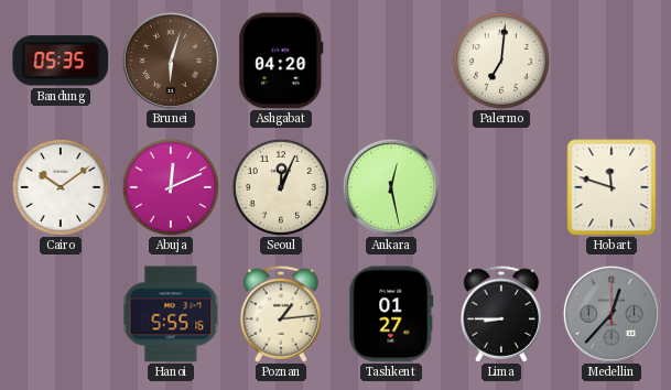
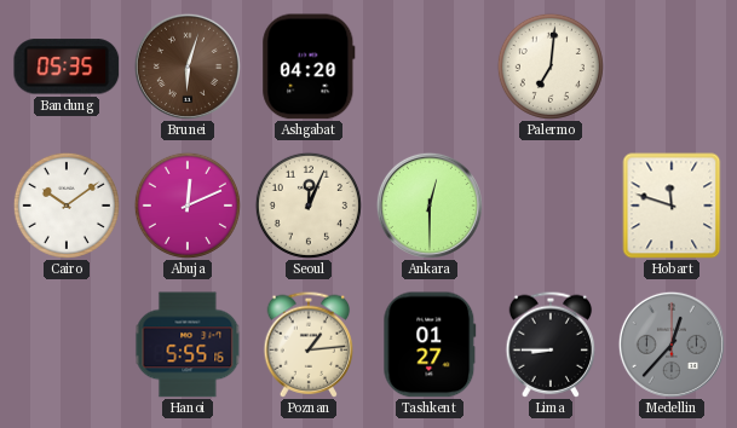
Ankara: 12:28 -> 12:30
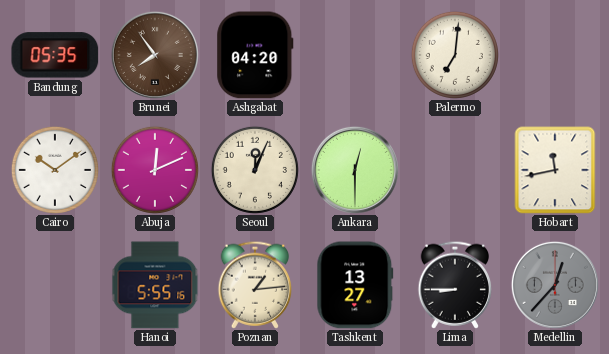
Brunei: 6:03 -> 7:54
Hobart: 11:48 -> 11:43
Tashkent: 01:27 -> 13:27
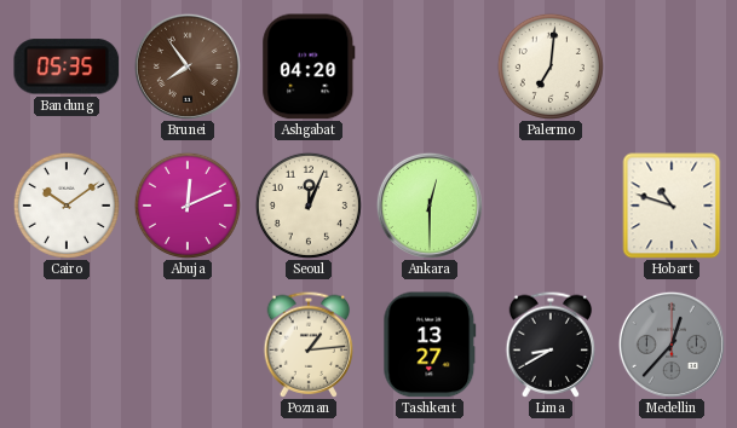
Hobart: 11:43 -> 10:48
Hanoi: 5:55 -> none
Lima: 8:45 -> 8:40
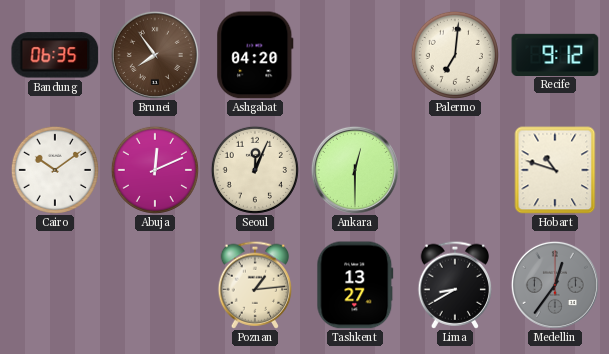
Bandung: 05:35 -> 06:35
Recife: none -> 9:12
Medellin: 12:37 -> 12:36
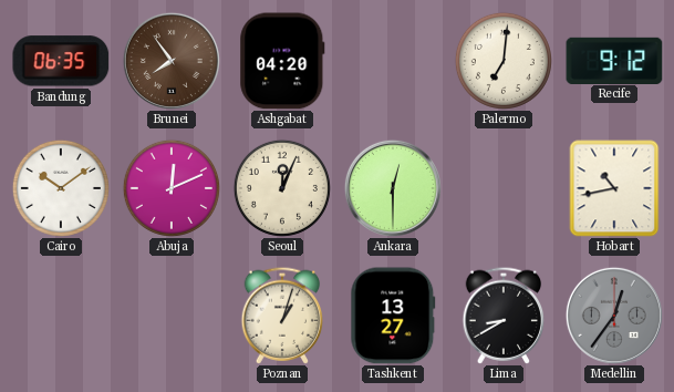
Hobart: 10:48 -> 10:43
Poznan: 1:14 -> 1:03
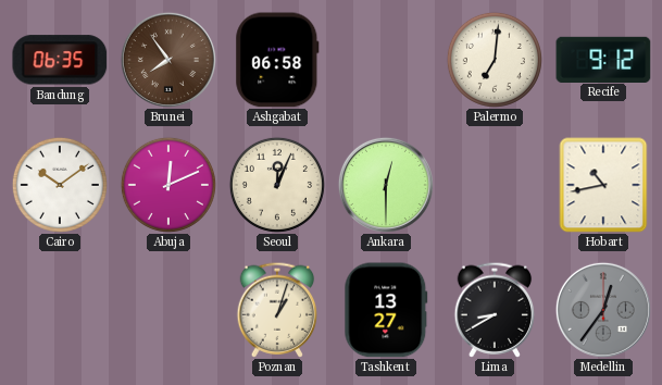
Ashgabat: 04:20 -> 06:58
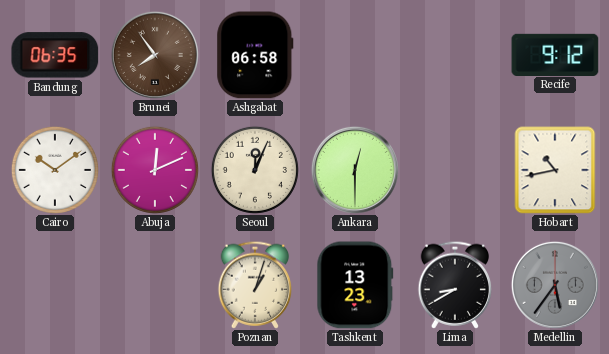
Palermo: 7:01 -> none
Tashkent: 13:27 -> 13:23
Medellin: 12:36 -> 5:36
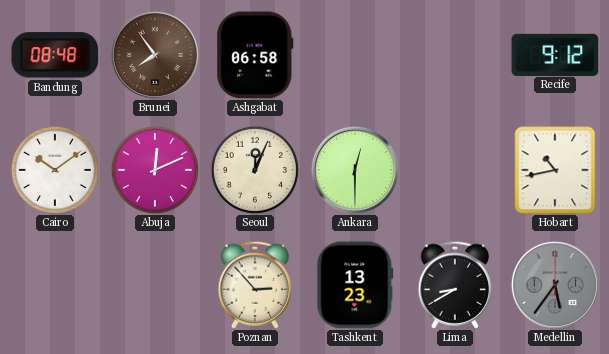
Bandung: 06:35 -> 08:48
Poznan: 1:03 -> 2:53
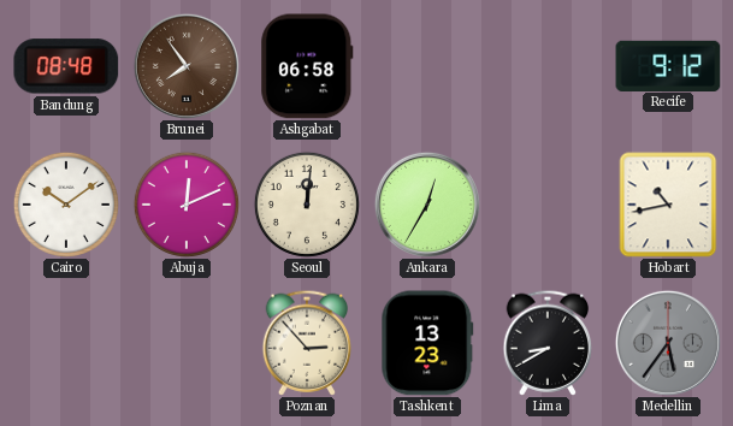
Seoul: 12:04 -> 12:01
Ankara: 12:30 -> 12:35
